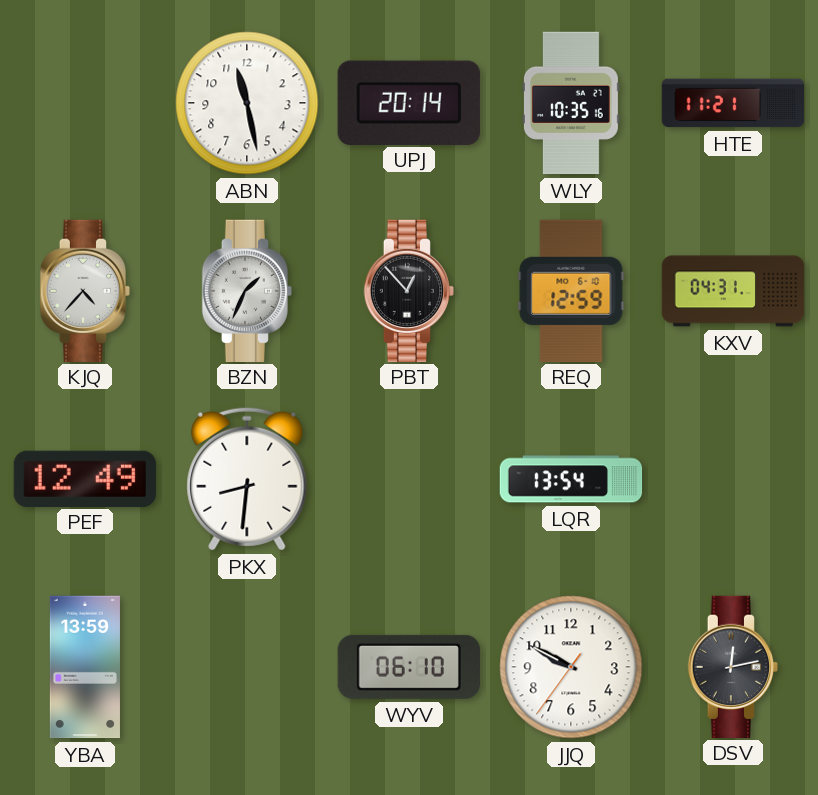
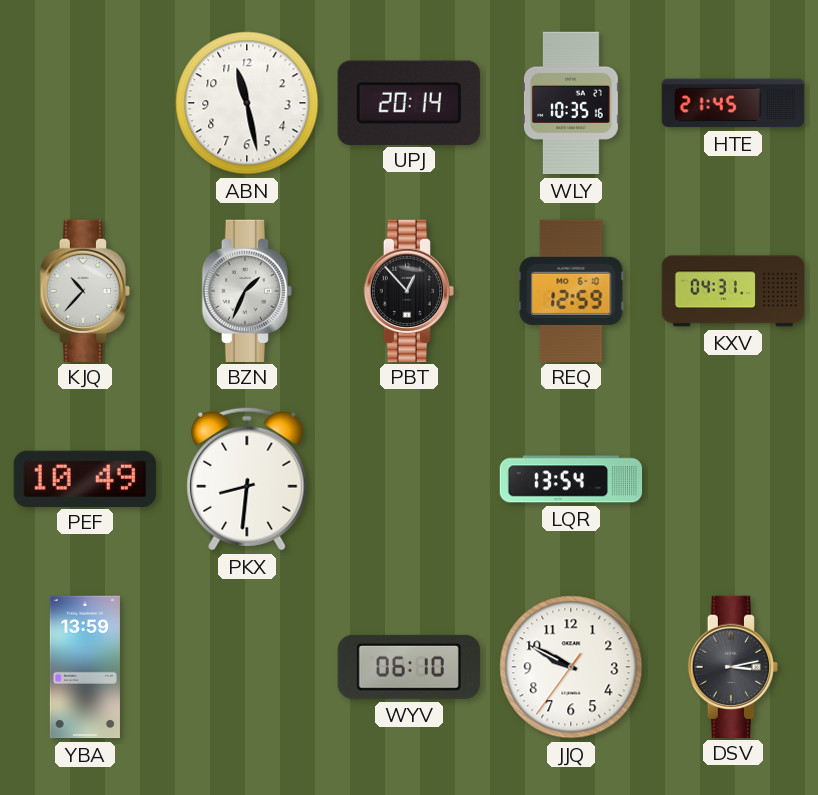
HTE: 11:21 -> 21:45
KJQ: 4:37 -> 10:37
PEF: 12:49 -> 10:49
DSV: 12:13 -> 3:13
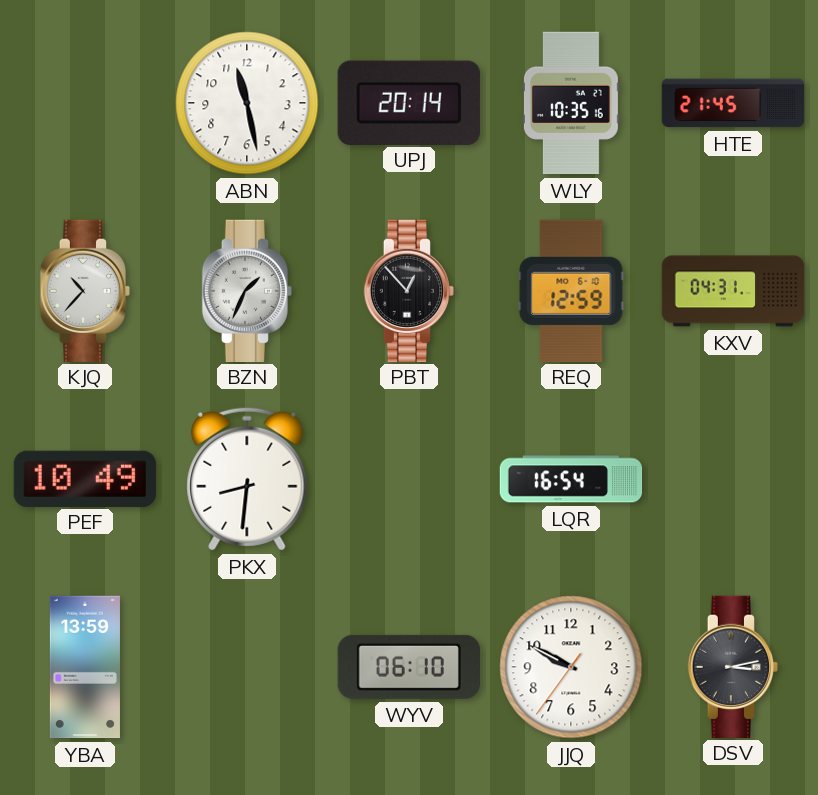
LQR: 13:54 -> 16:54
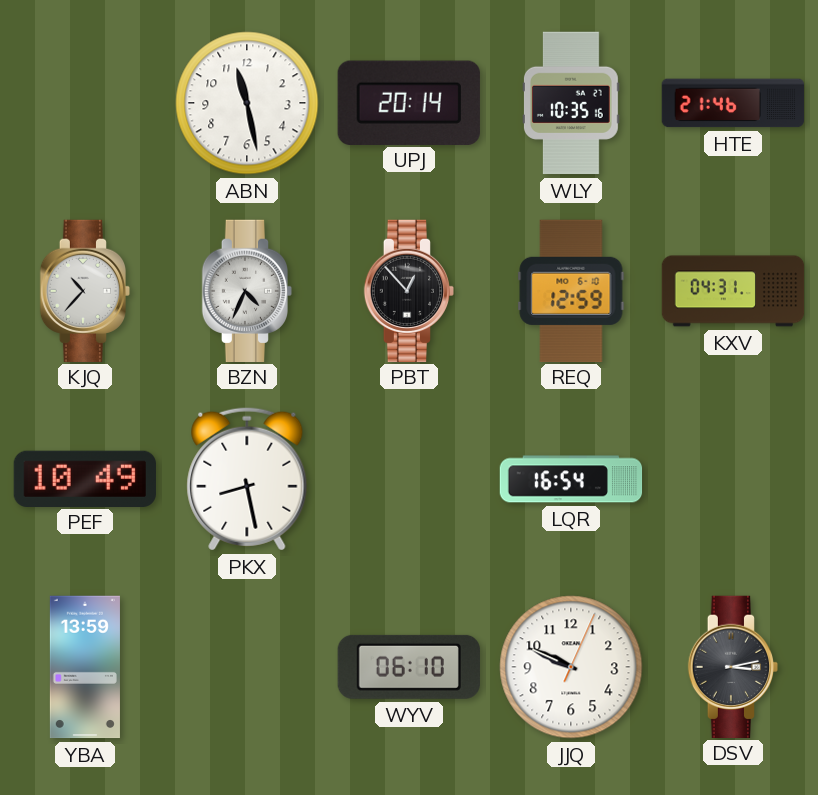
HTE: 21:45 -> 21:46
BZN: 1:34 -> 4:34
PKX: 8:31 -> 8:28
JJQ: 9:49:36 -> 9:49:04
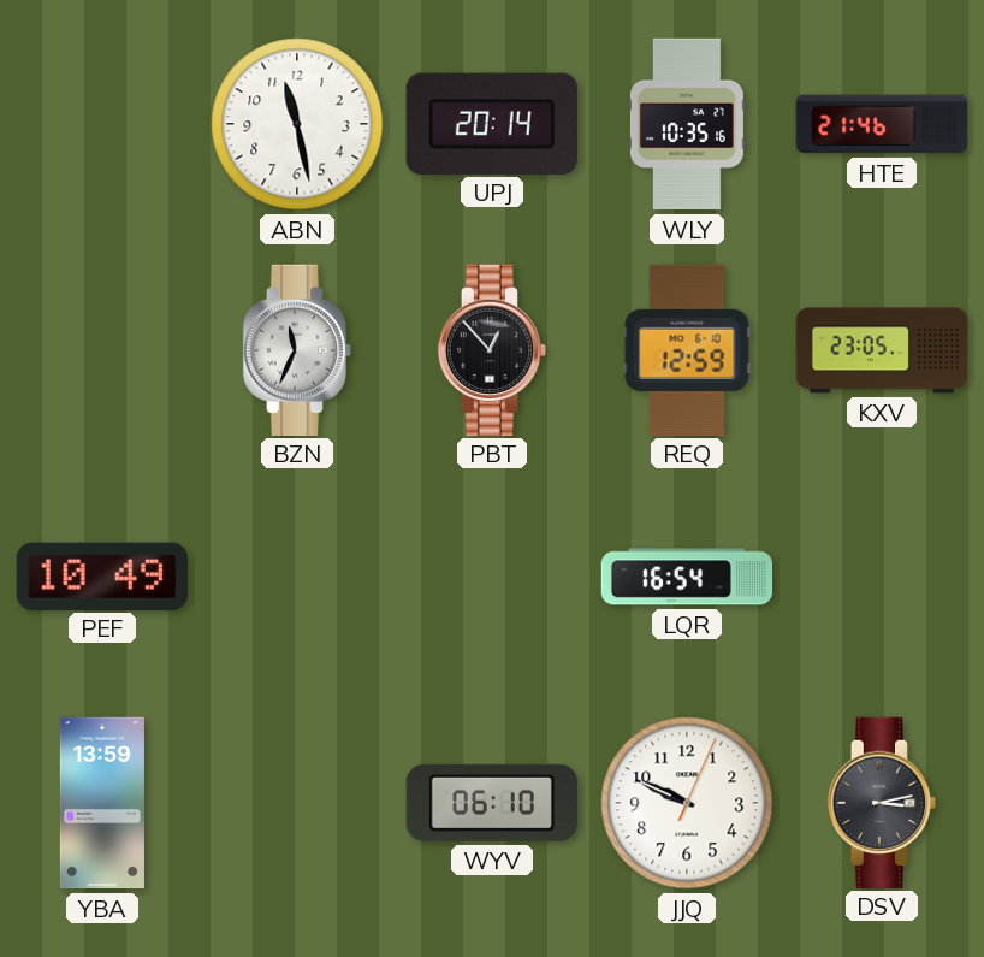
KJQ: 10:37 -> none
BZN: 4:34 -> 11:34
KXV: 04:31 -> 23:05
PKX: 8:28 -> none
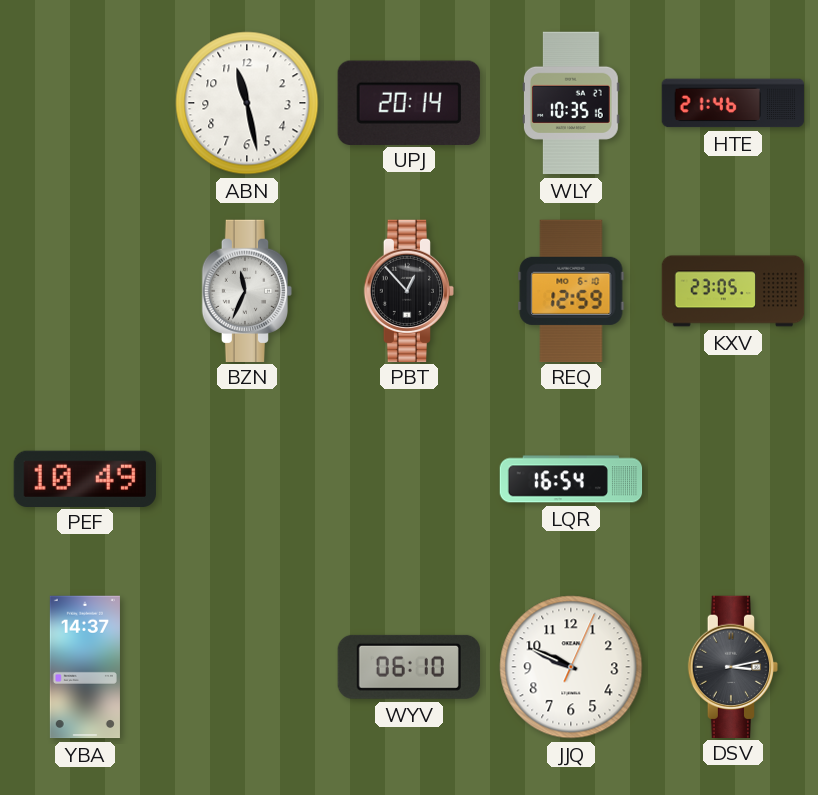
YBA: 13:59 -> 14:37
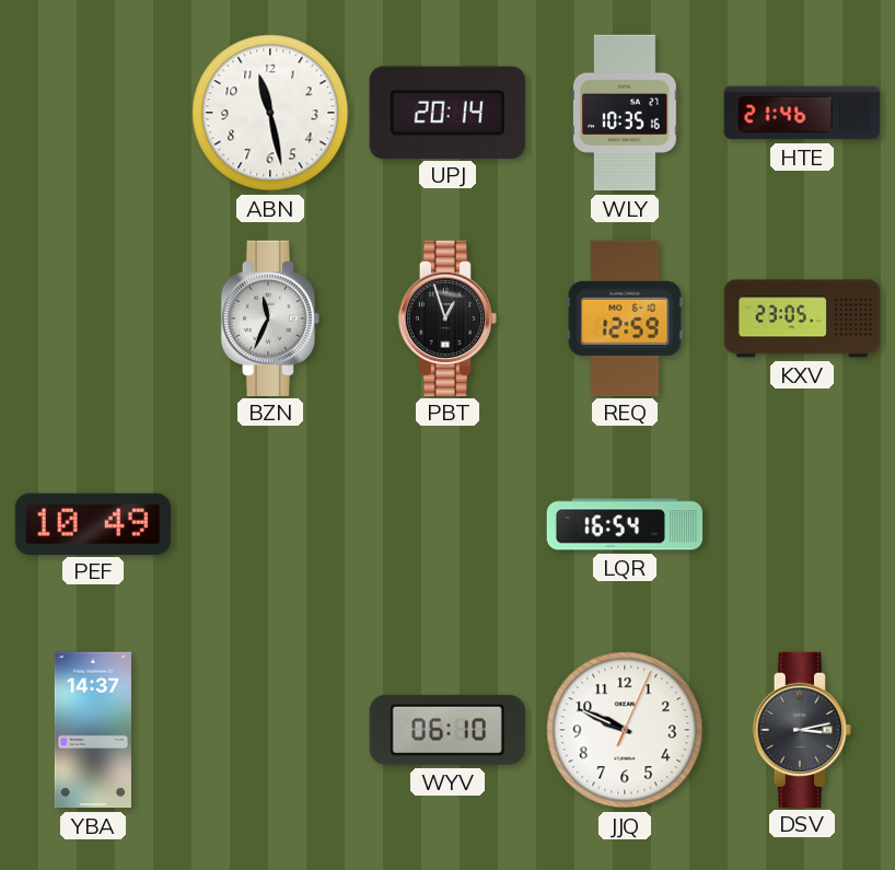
PBT: 12:53 -> 12:57
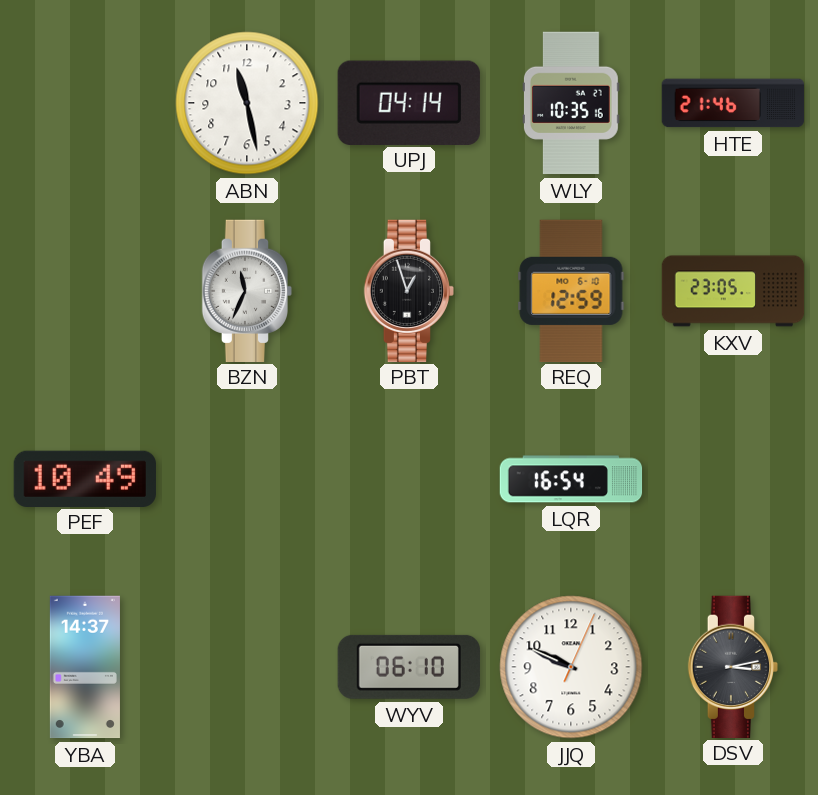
UPJ: 20:14 -> 04:14
